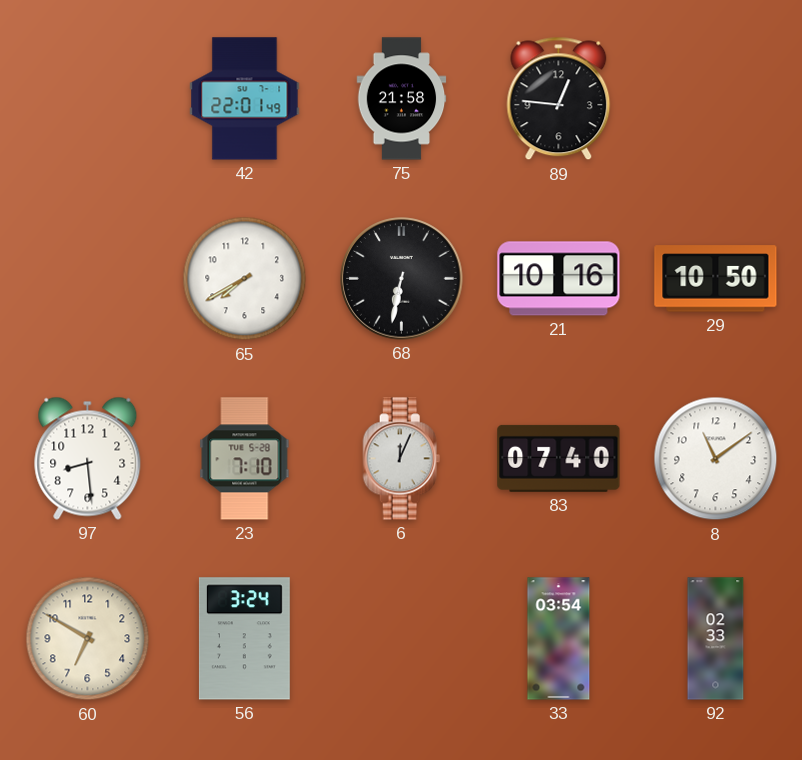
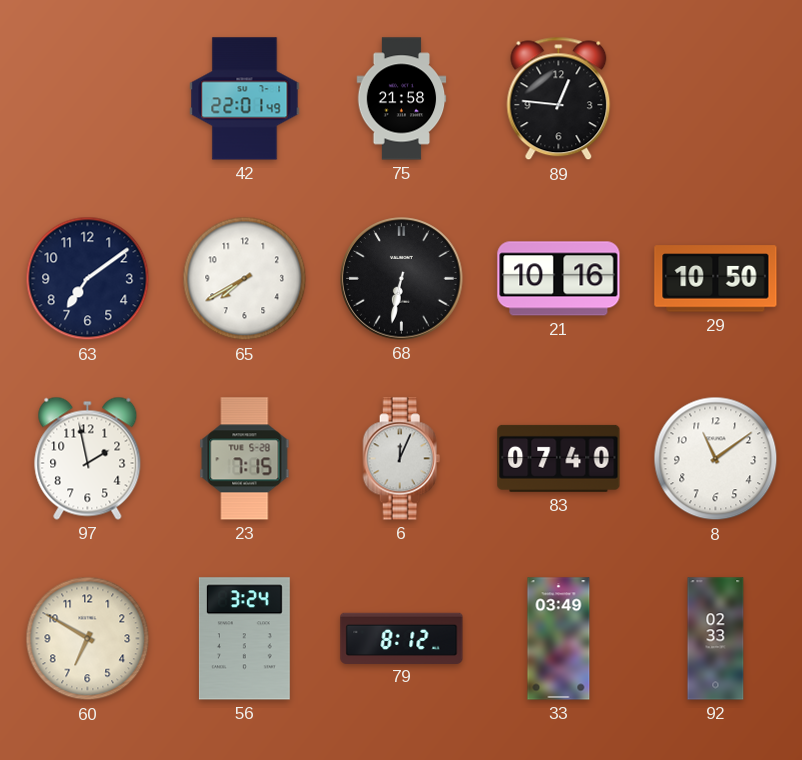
63: none -> 7:09
97: 8:29 -> 1:58
23: 7:10 -> 7:15
79: none -> 8:12
33: 03:54 -> 03:49
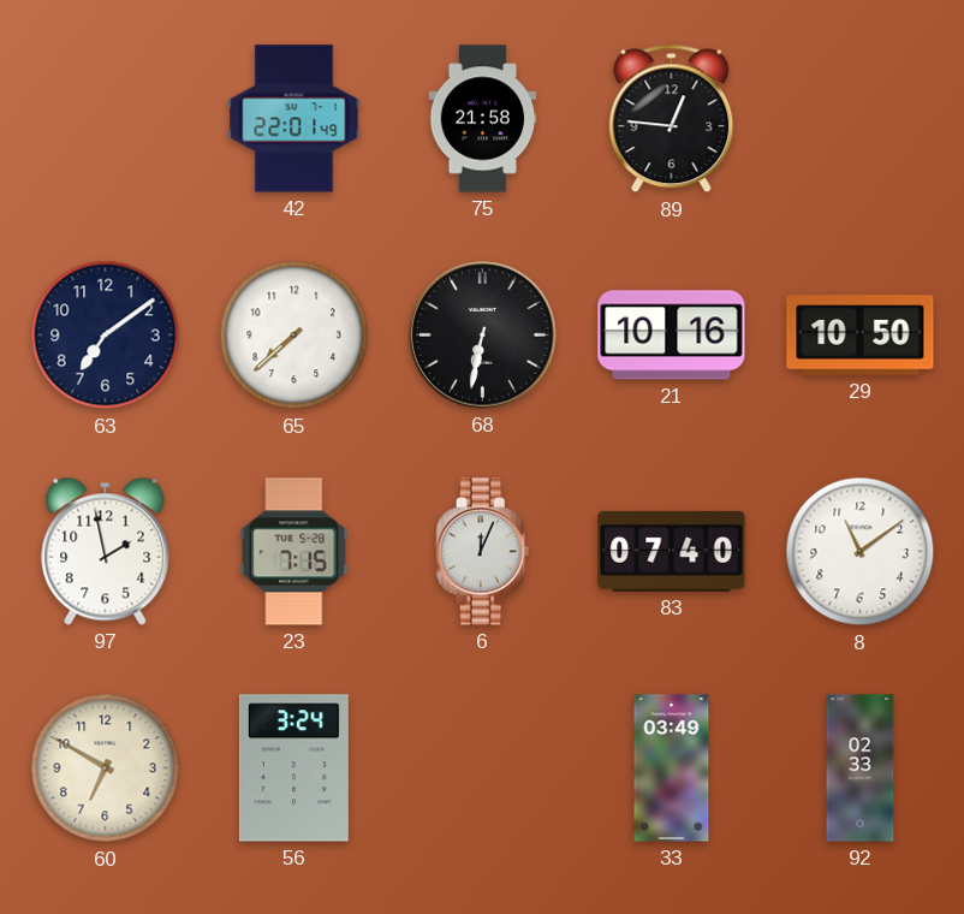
65: 7:40 -> 7:38
79: 8:12 -> none
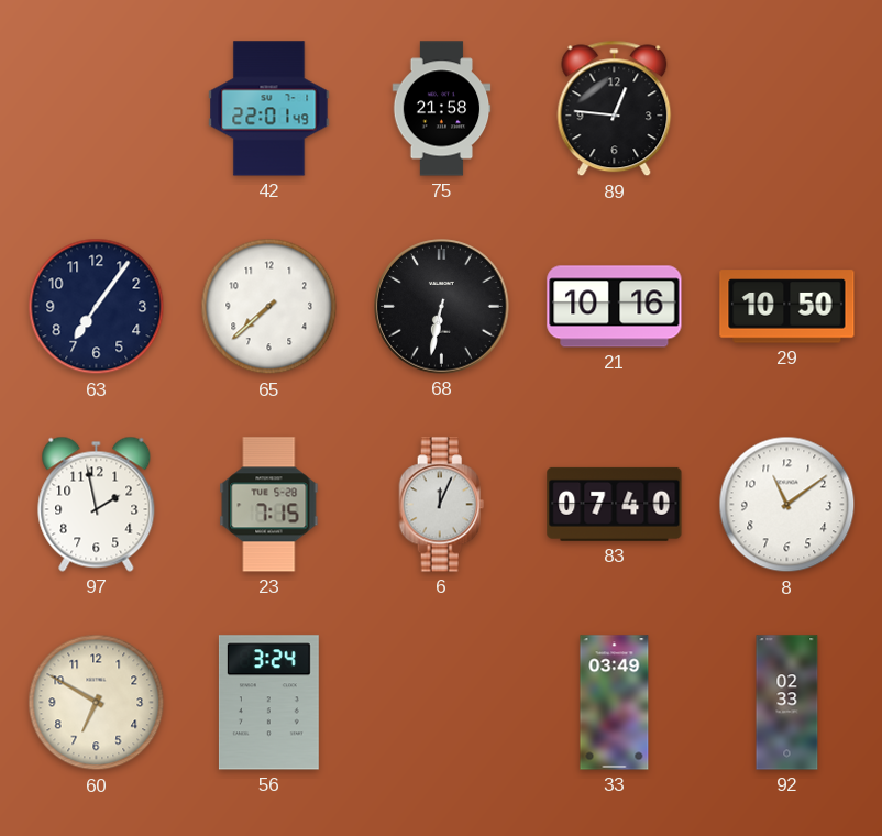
63: 7:09 -> 7:06
